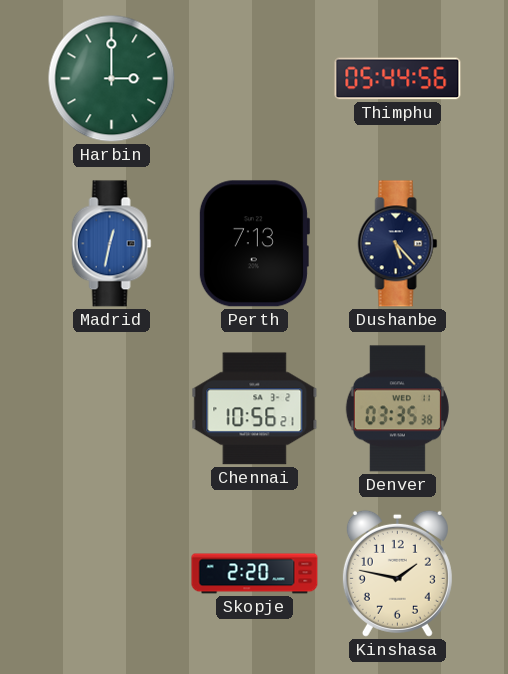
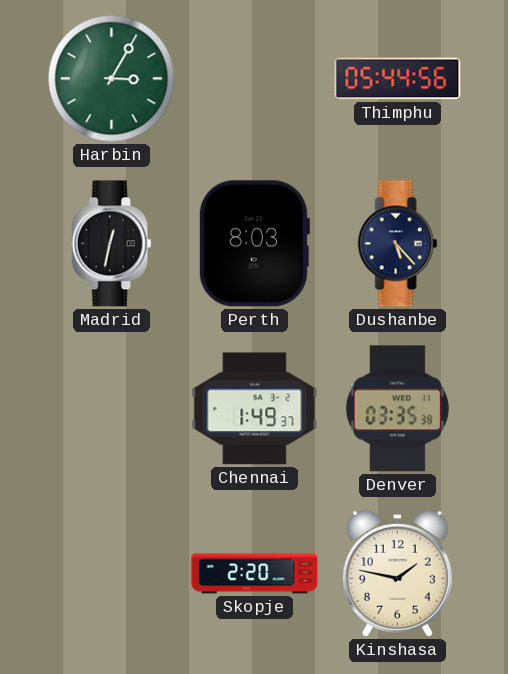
Harbin: 3:00 -> 3:05
Madrid dial: blue -> black
Perth: 7:13 -> 8:03
Chennai: 10:56 -> 1:49
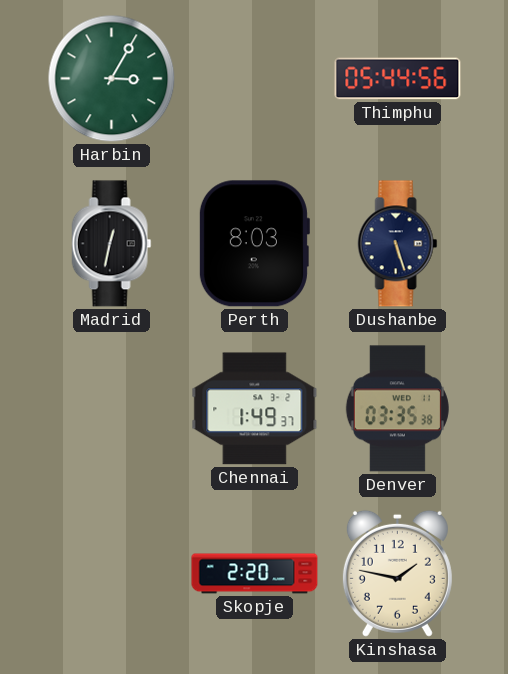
Dushanbe: 5:23 -> 5:27
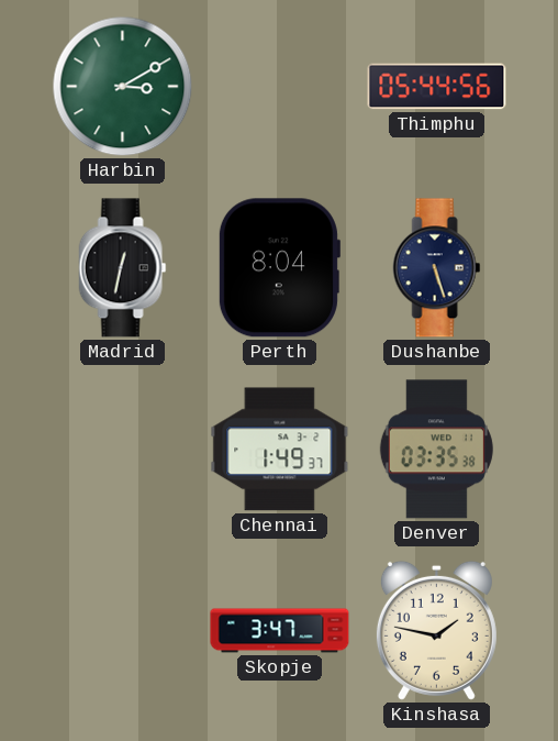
Harbin: 3:05 -> 3:10
Perth: 8:03 -> 8:04
Skopje: 2:20 -> 3:47
